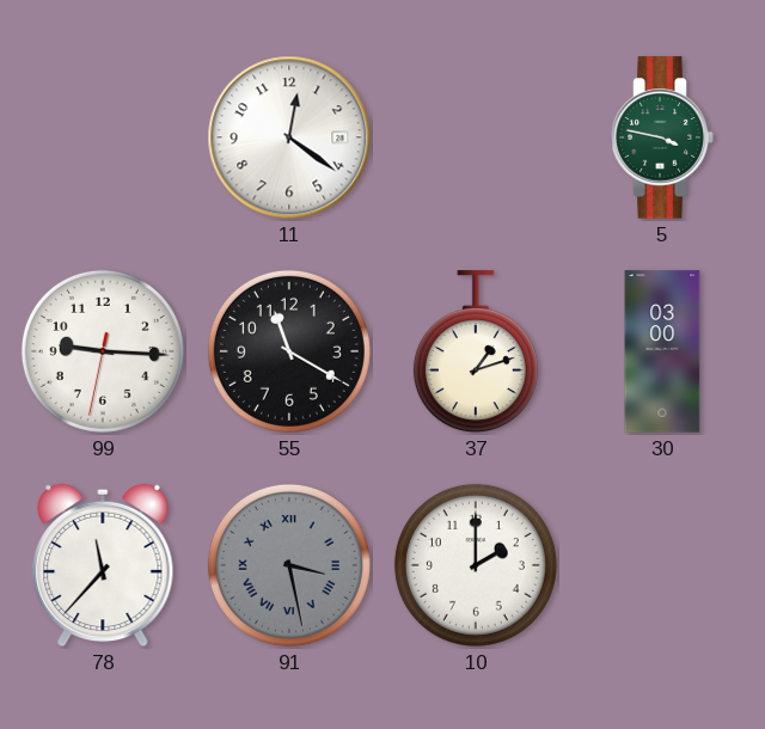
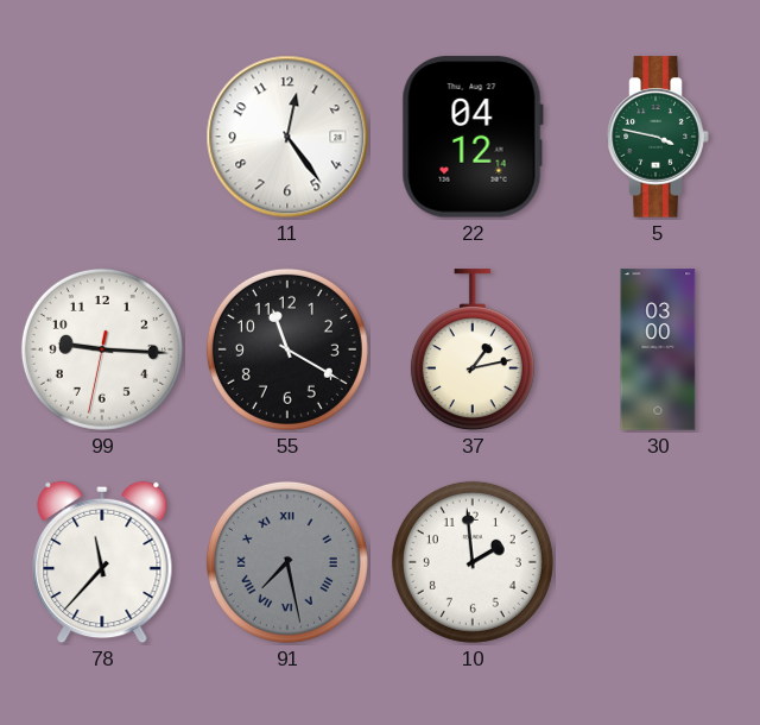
11: 12:21 -> 12:24
22: none -> 04:12
37: 1:12 -> 1:13
91: 3:28 -> 7:28
10: 2:00 -> 1:59
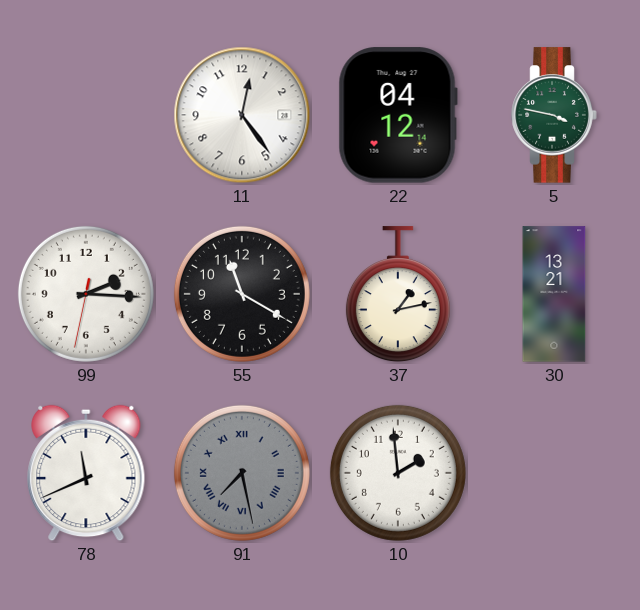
99: 9:15 -> 2:15
30: 03:00 -> 13:21
78: 11:37 -> 11:41
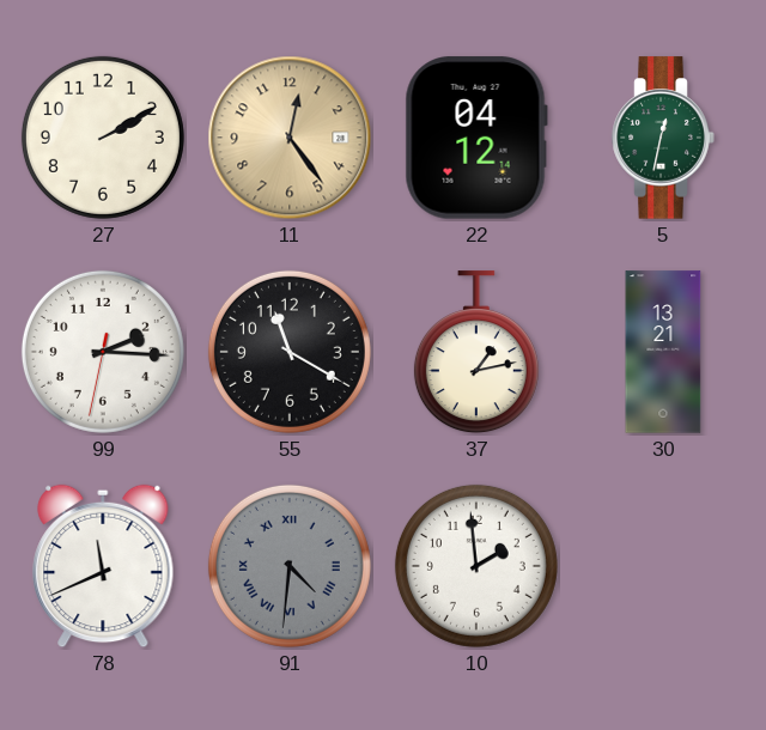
27: none -> 2:10
11 dial: white -> champagne
5: 3:47 -> 12:32
91: 7:28 -> 4:31
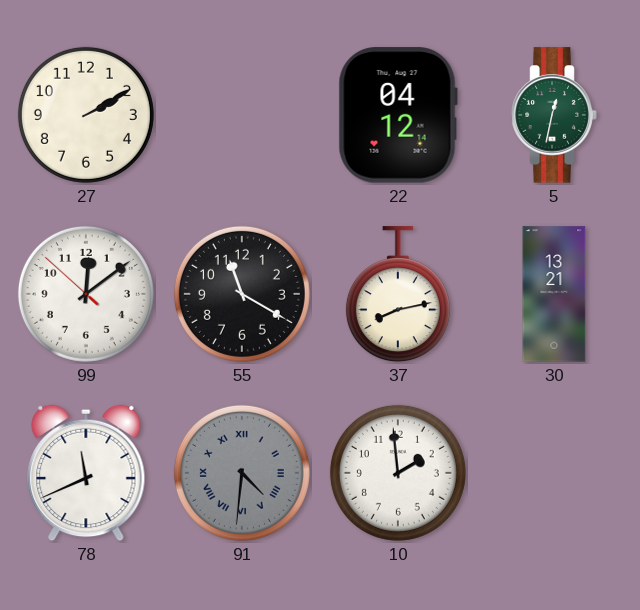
11: 12:24 -> none
99: 2:15 -> 12:08
37: 1:13 -> 8:13
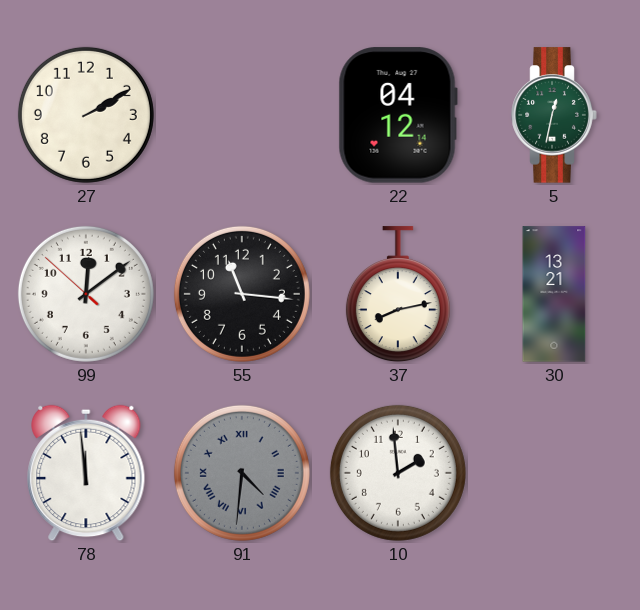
55: 11:20 -> 11:16
78: 11:41 -> 11:59
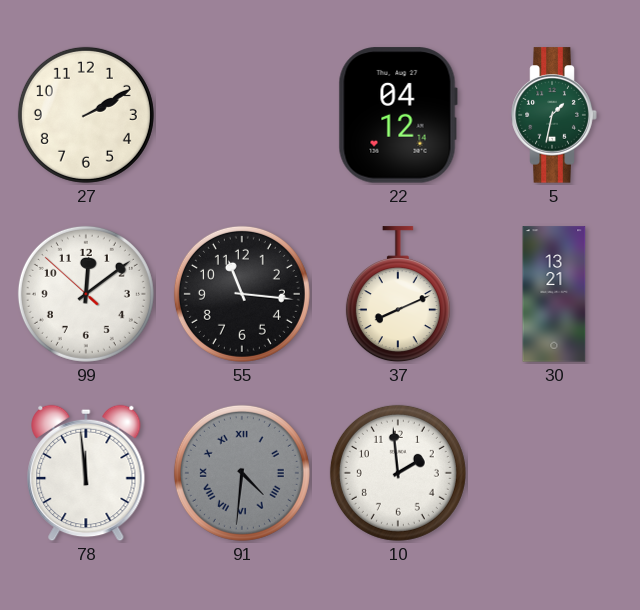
5: 12:32 -> 1:32
37: 8:13 -> 8:11
